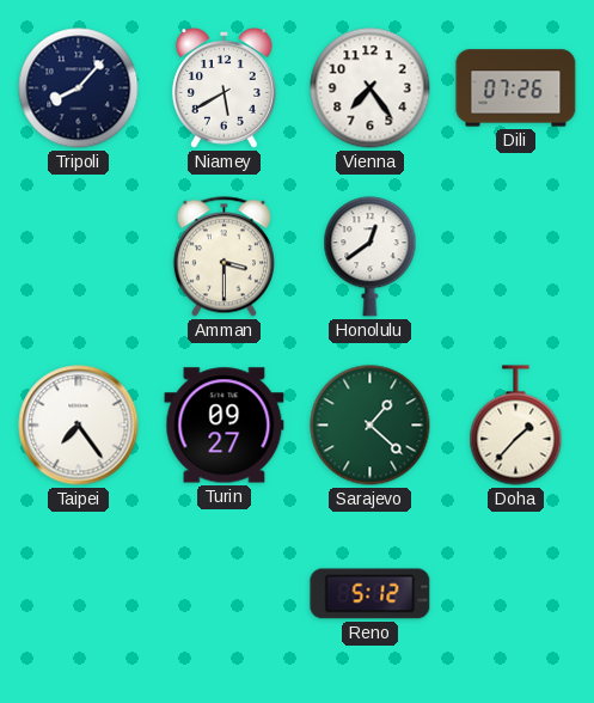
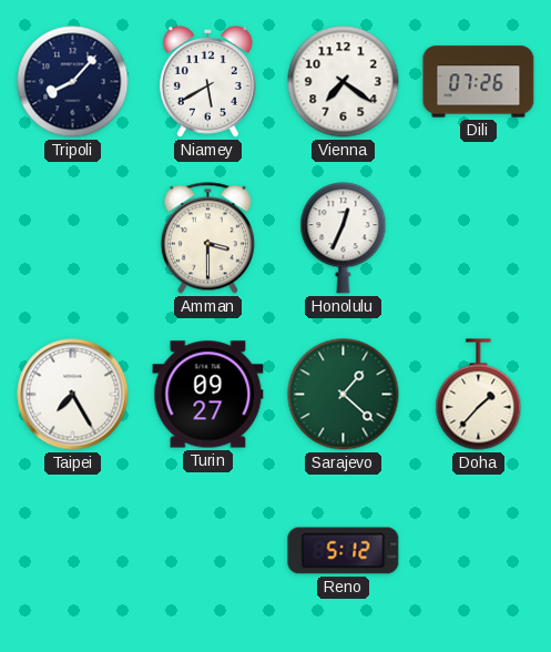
Vienna: 7:24 -> 7:21
Honolulu: 12:39 -> 12:34
Taipei: 7:24 -> 7:25
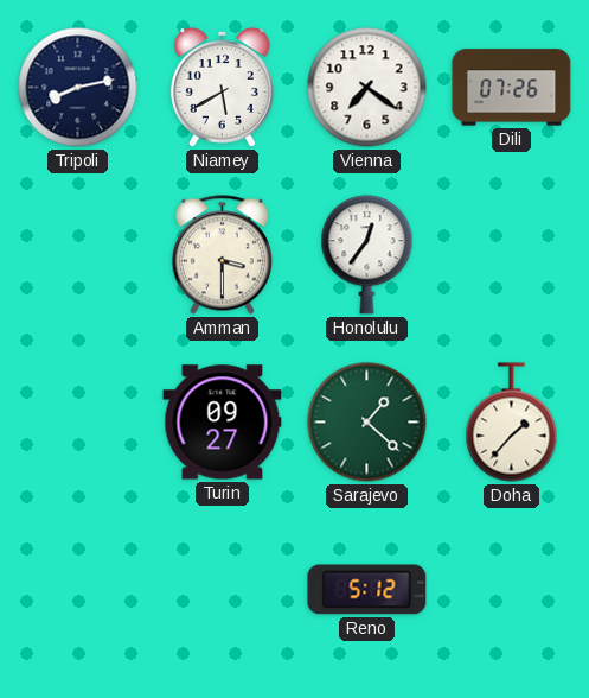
Tripoli: 8:07 -> 8:13
Honolulu: 12:34 -> 12:36
Taipei: 7:25 -> none
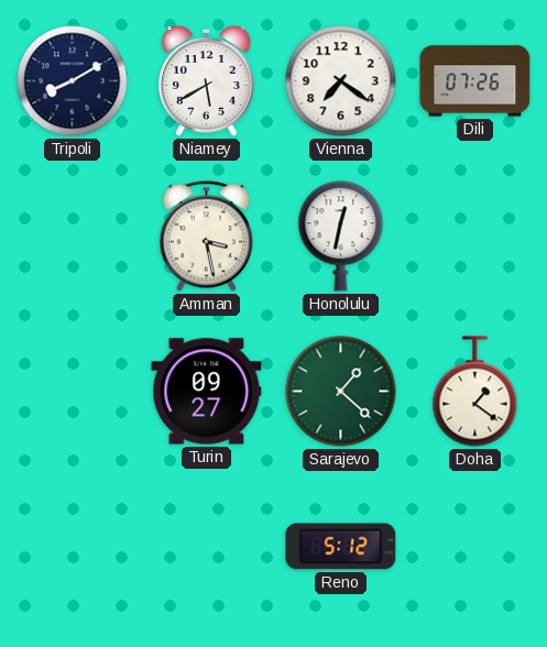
Tripoli: 8:13 -> 8:10
Amman: 3:30 -> 3:28
Honolulu: 12:36 -> 12:32
Doha: 1:37 -> 1:21
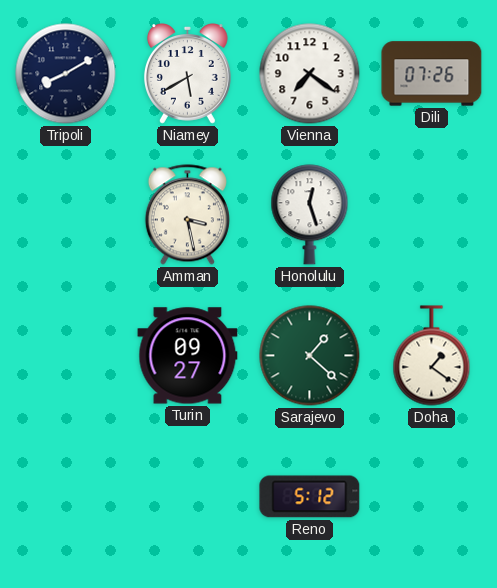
Honolulu: 12:32 -> 12:27
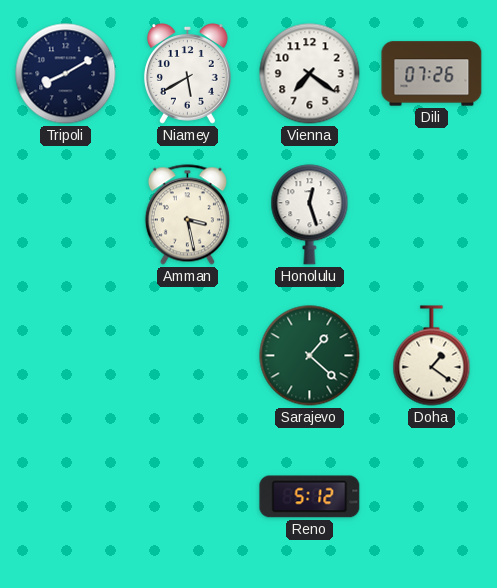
Turin: 09:27 -> none
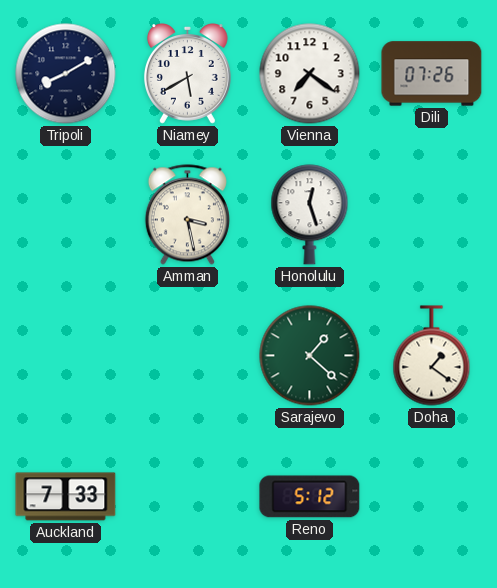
Auckland: none -> 7:33
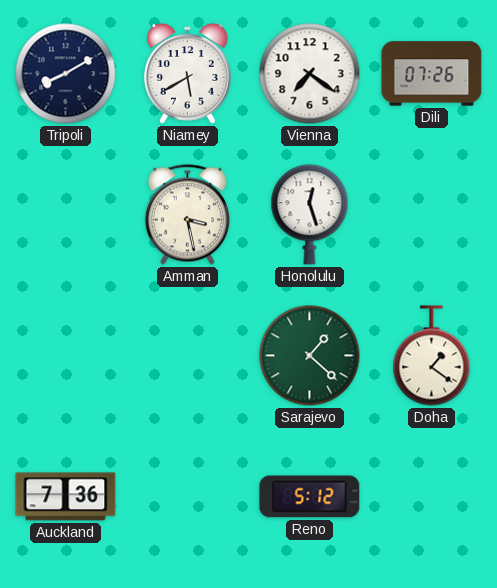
Auckland: 7:33 -> 7:36
